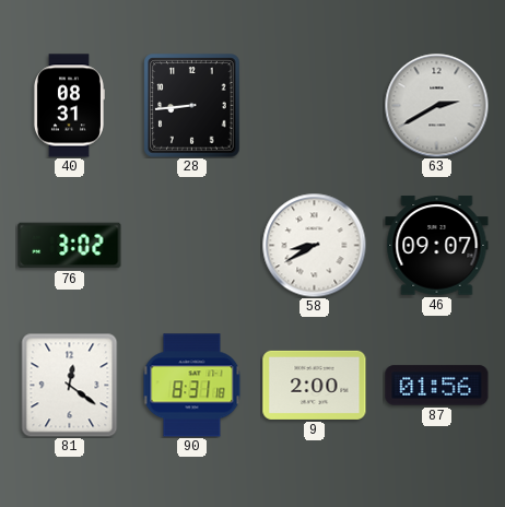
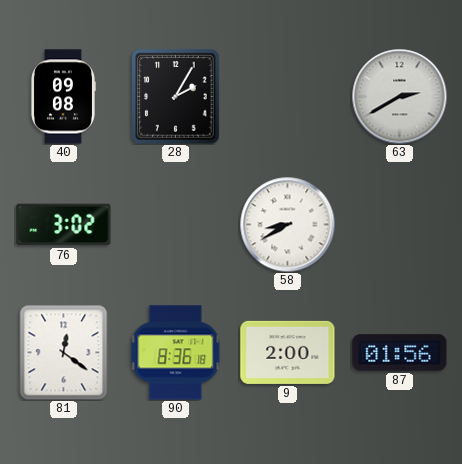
40: 08:31 -> 09:08
28: 8:44 -> 2:05
46: 09:07 -> none
90: 8:31 -> 8:36
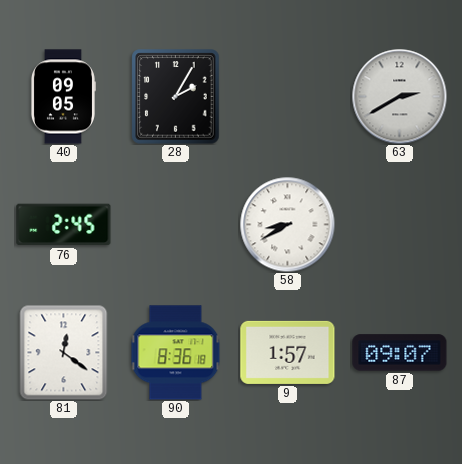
40: 09:08 -> 09:05
76: 3:02 -> 2:45
9: 2:00 -> 1:57
87: 01:56 -> 09:07
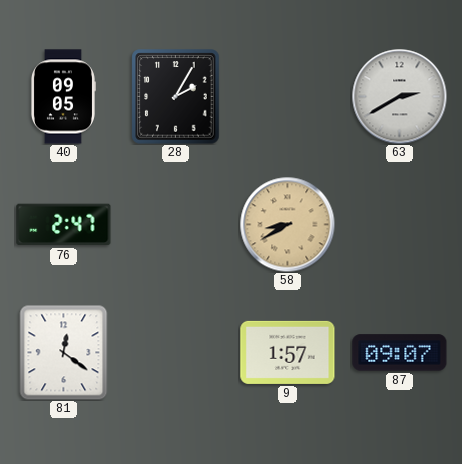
76: 2:45 -> 2:47
58 dial: white -> champagne
90: 8:36 -> none
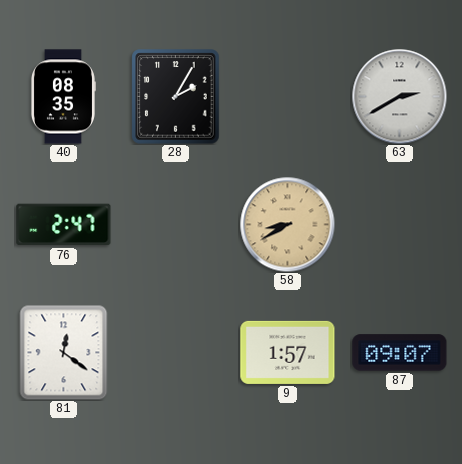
40: 09:05 -> 08:35
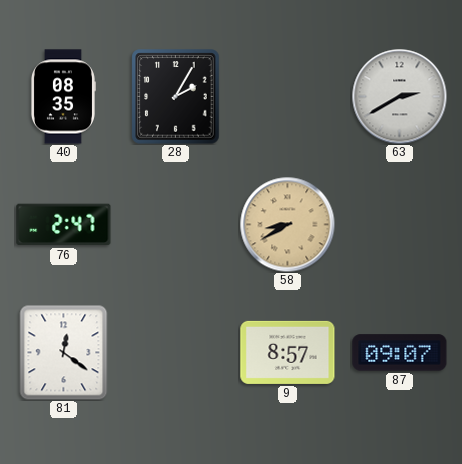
9: 1:57 -> 8:57
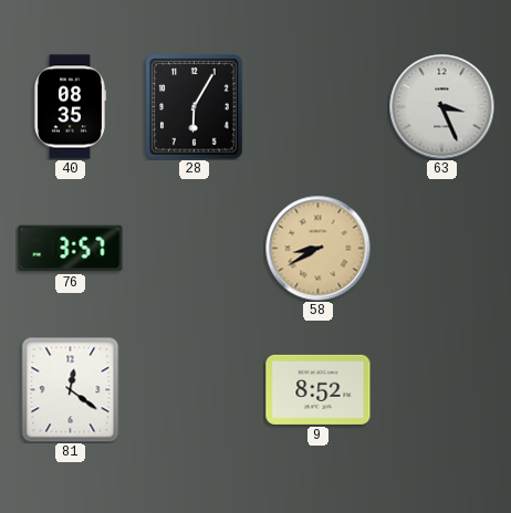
28: 2:05 -> 6:05
63: 2:40 -> 3:26
76: 2:47 -> 3:57
9: 8:57 -> 8:52
87: 09:07 -> none
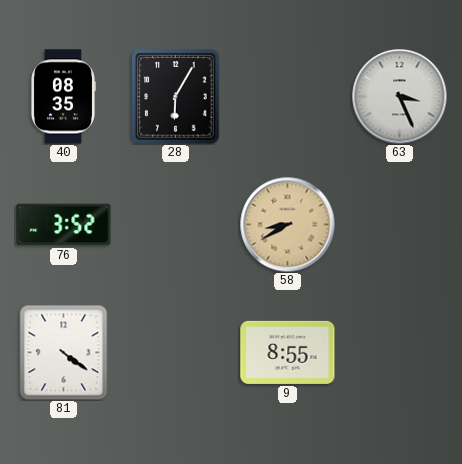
76: 3:57 -> 3:52
81: 12:21 -> 4:21
9: 8:52 -> 8:55
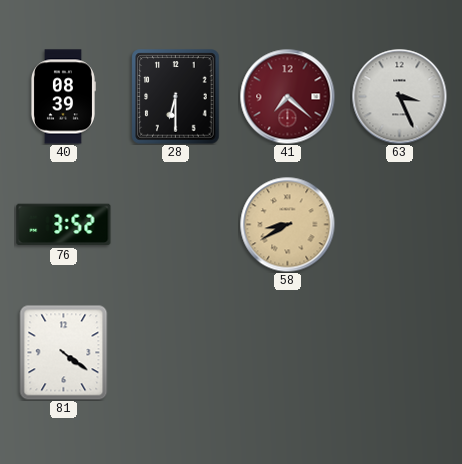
40: 08:35 -> 08:39
28: 6:05 -> 6:30
41: none -> 7:22
9: 8:55 -> none
